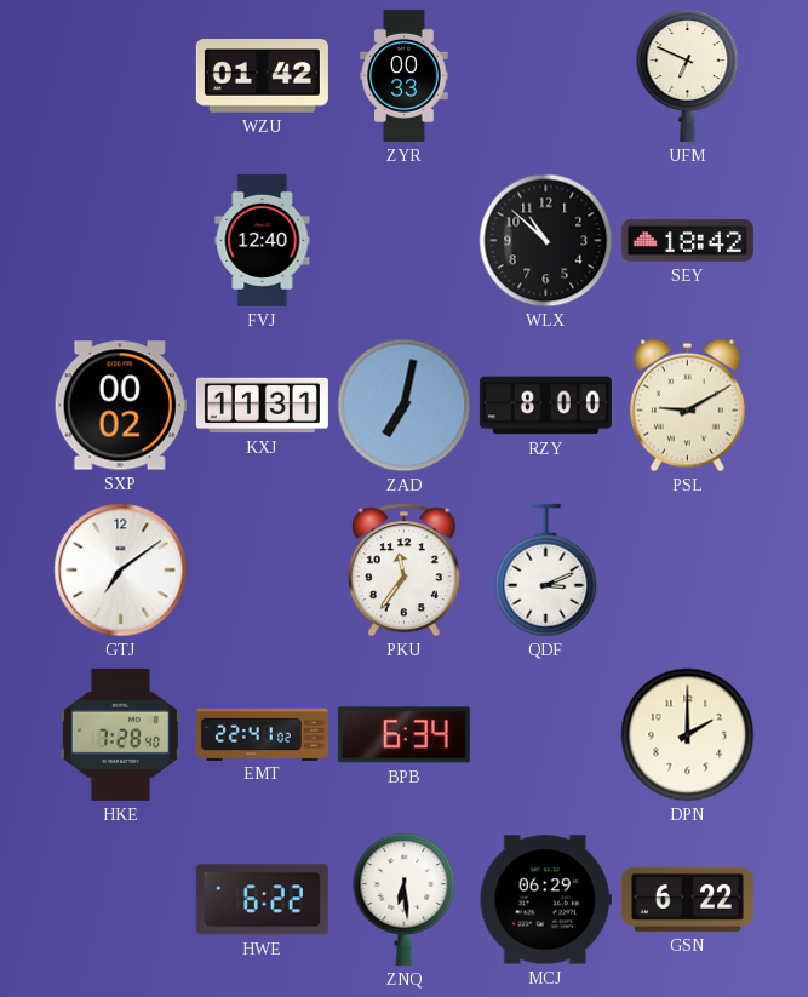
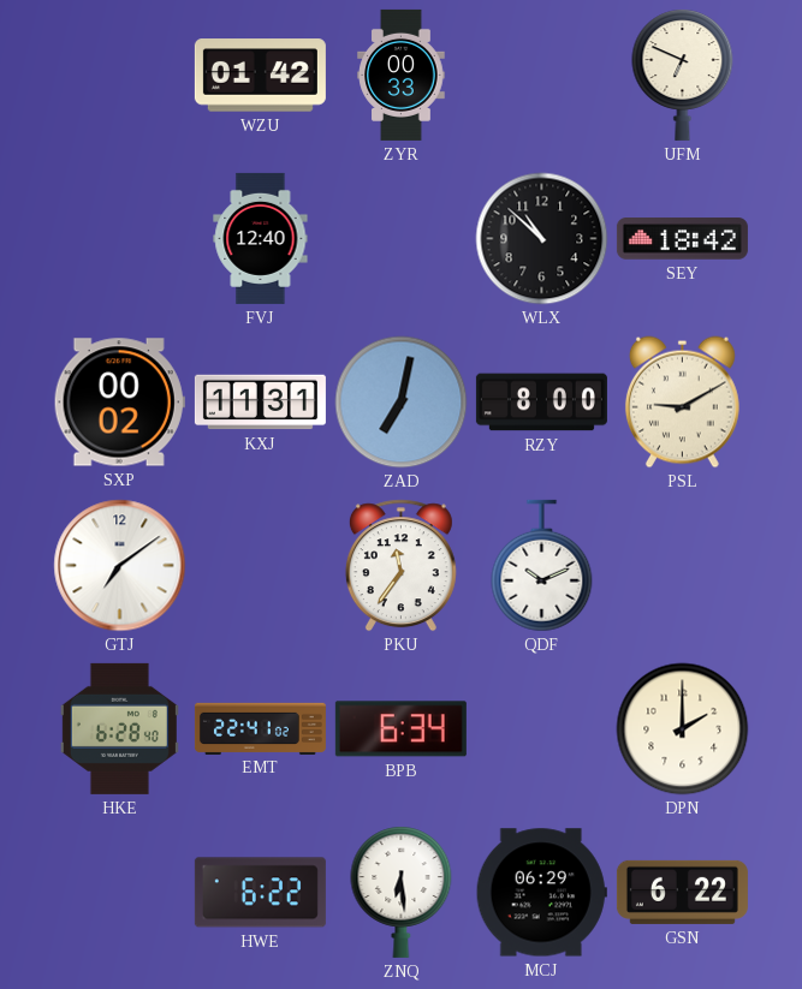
QDF: 3:11 -> 10:11
HKE: 7:28 -> 6:28
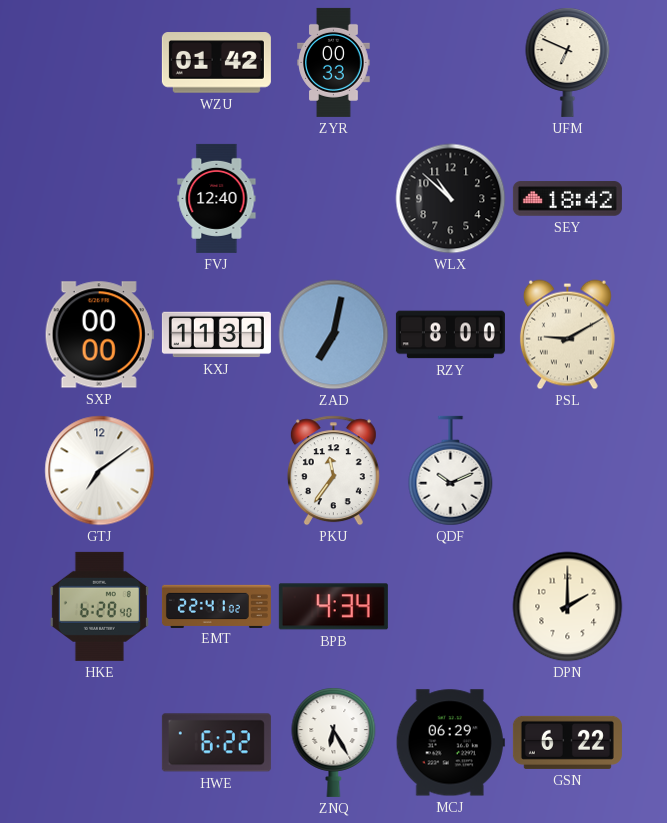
SXP: 00:02 -> 00:00
BPB: 6:34 -> 4:34
ZNQ: 6:29 -> 6:25
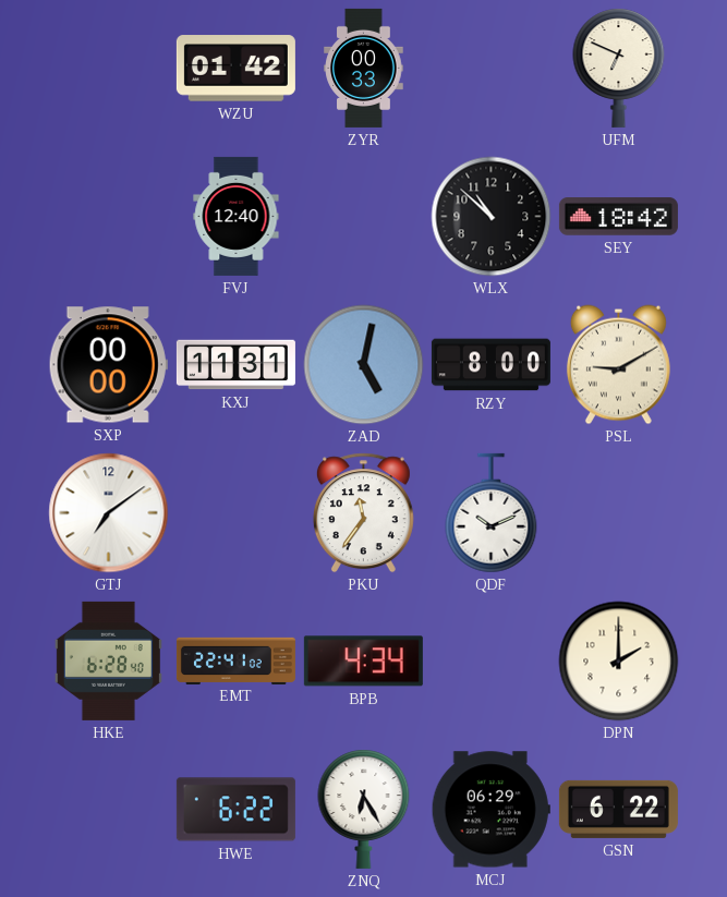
ZAD: 7:02 -> 5:02
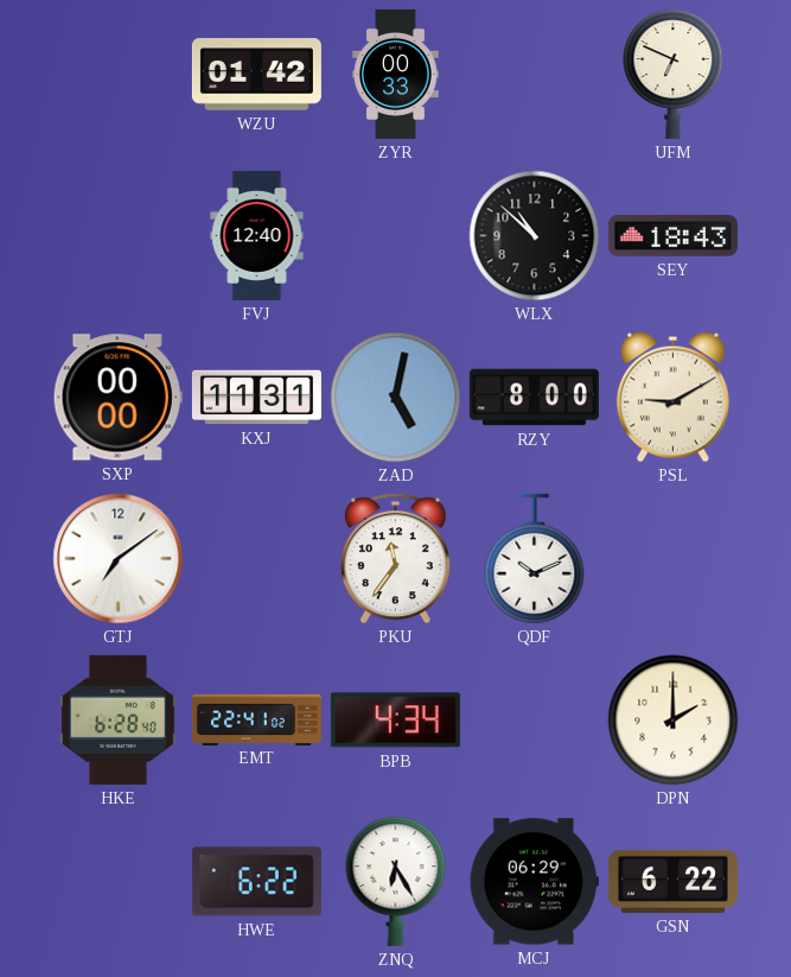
SEY: 18:42 -> 18:43
